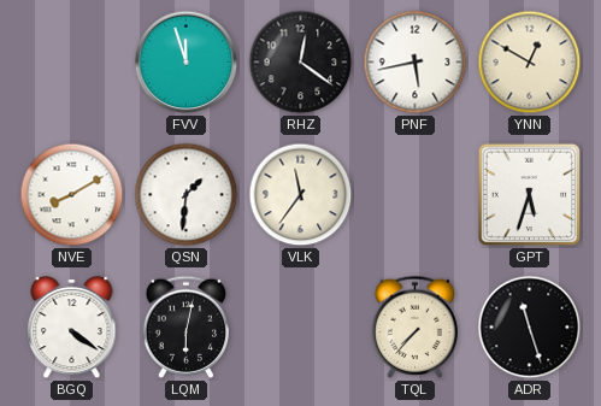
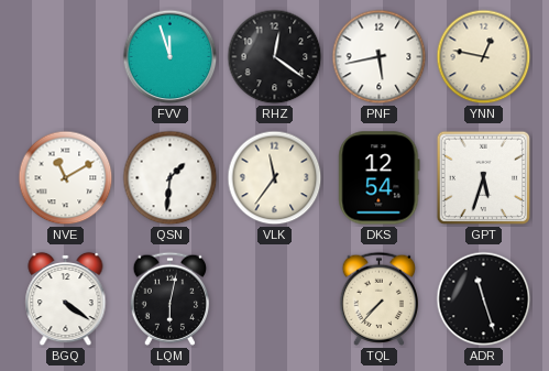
YNN: 12:50 -> 12:47
NVE: 8:10 -> 11:10
DKS: none -> 12:54
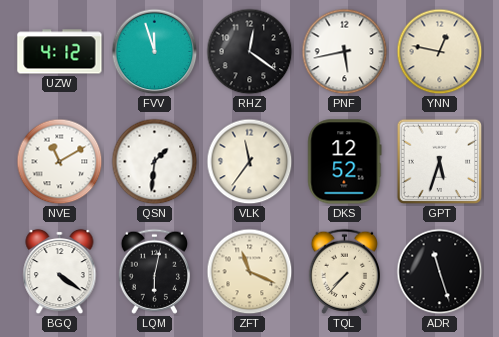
UZW: none -> 4:12
DKS: 12:54 -> 12:52
ZFT: none -> 11:19
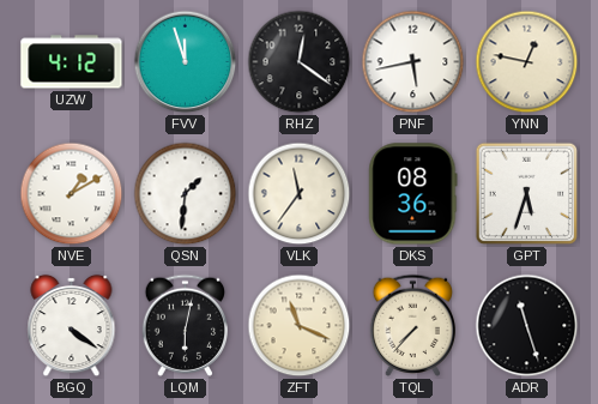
NVE: 11:10 -> 1:10
DKS: 12:52 -> 08:36
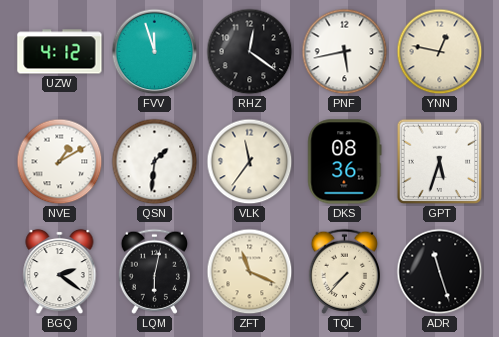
BGQ: 4:21 -> 2:21
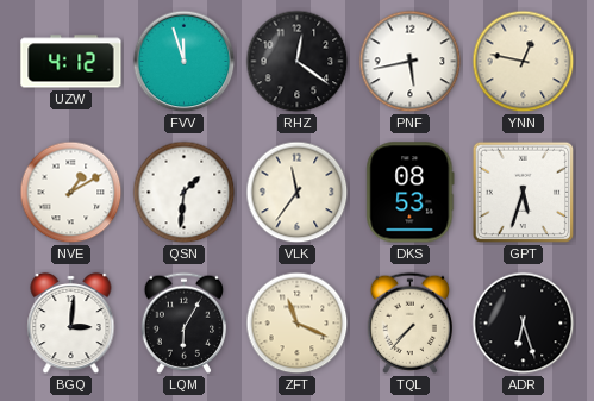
DKS: 08:36 -> 08:53
BGQ: 2:21 -> 3:01
LQM: 6:02 -> 6:05
ADR: 11:27 -> 6:27
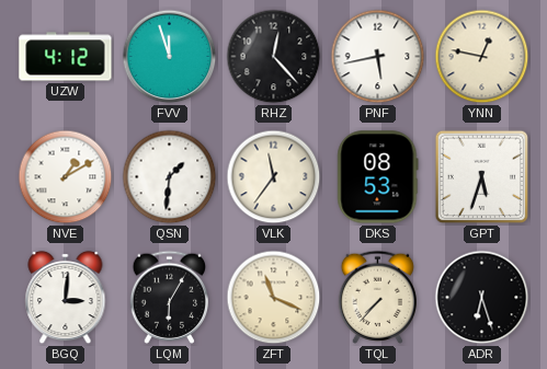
RHZ: 12:21 -> 12:23
